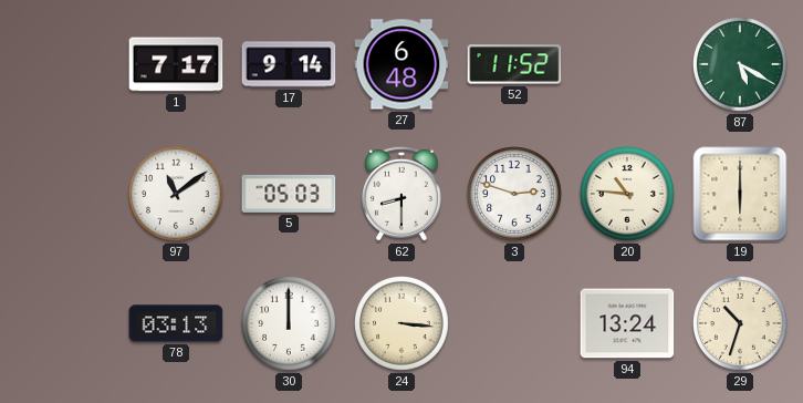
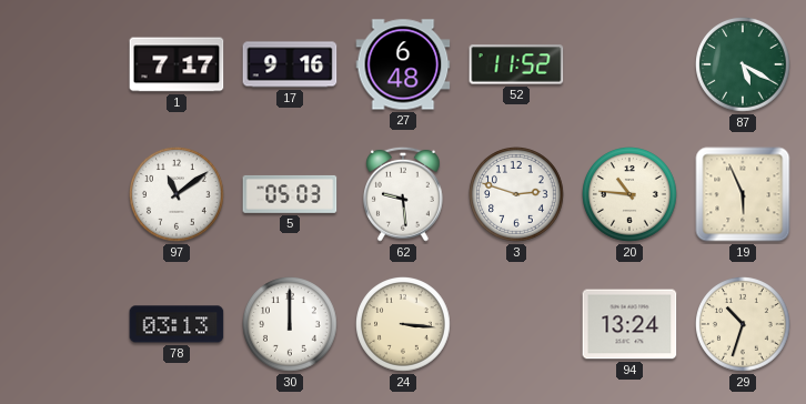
17: 9:14 -> 9:16
62: 8:30 -> 9:29
19: 6:00 -> 5:56
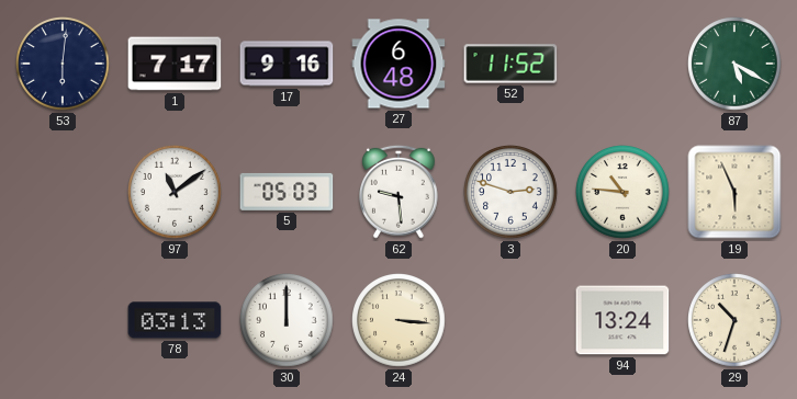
53: none -> 6:01
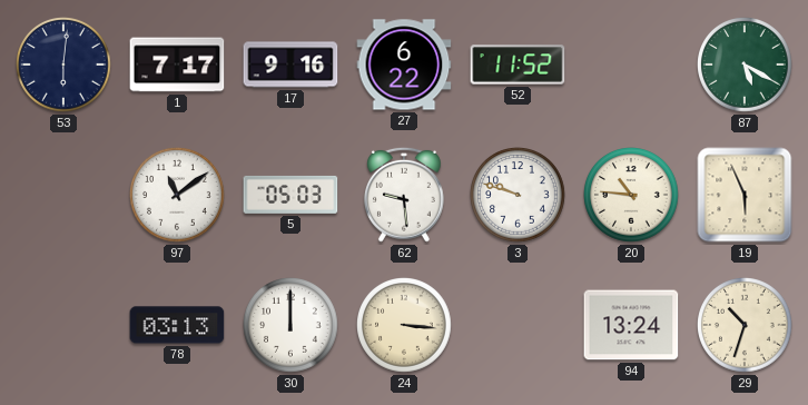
27: 6:48 -> 6:22
3: 2:48 -> 9:48
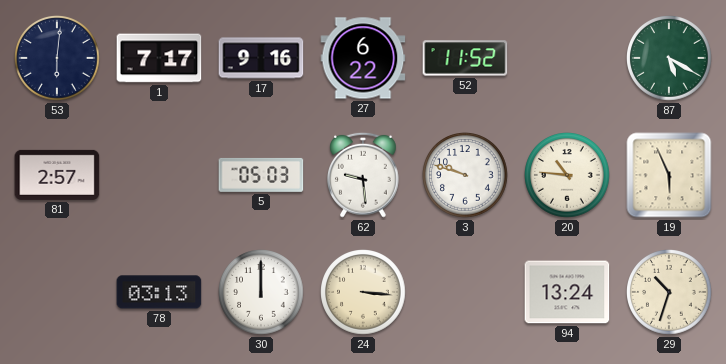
81: none -> 2:57
97: 11:09 -> none
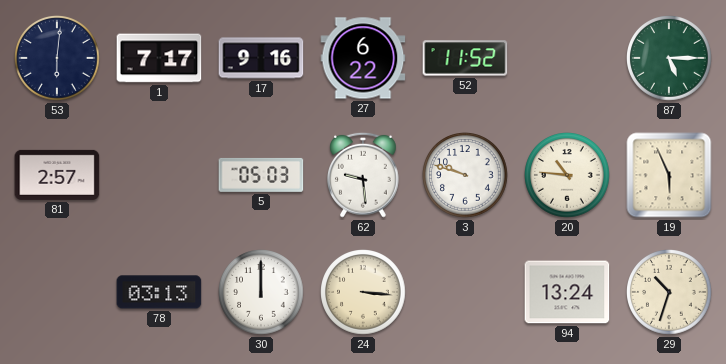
87: 5:20 -> 5:15
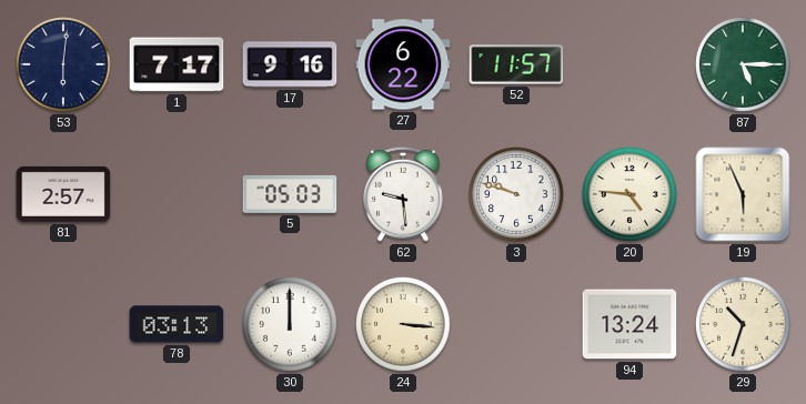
52: 11:52 -> 11:57
20: 10:46 -> 4:46
